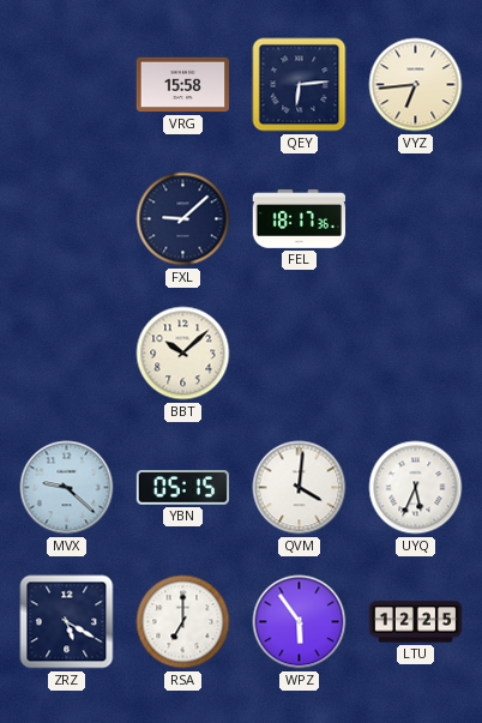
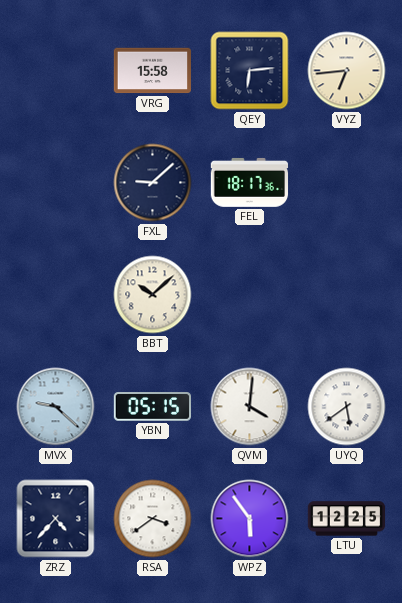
UYQ: 5:34 -> 5:39
ZRZ: 5:20 -> 4:37
RSA: 7:00 -> 3:39
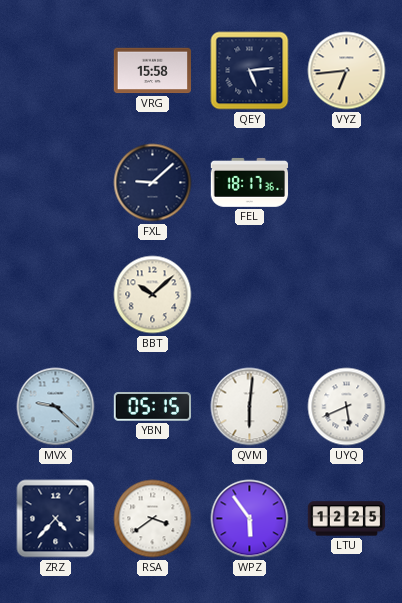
QEY: 6:14 -> 5:14
QVM: 4:01 -> 6:01
UYQ: 5:39 -> 5:41
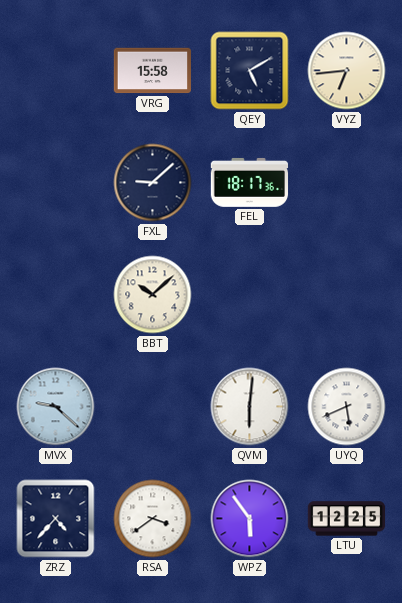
QEY: 5:14 -> 5:10
YBN: 05:15 -> none
